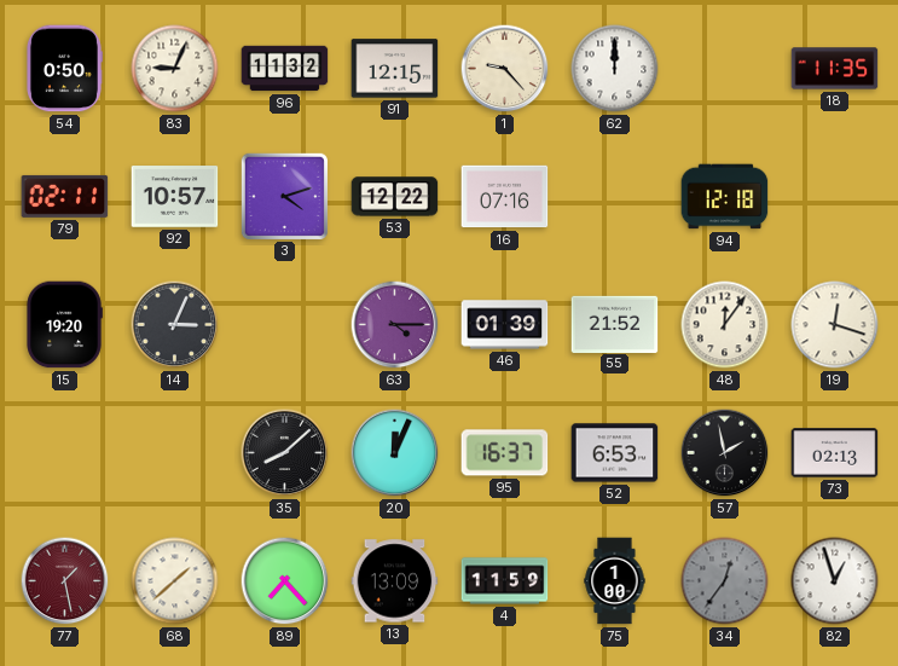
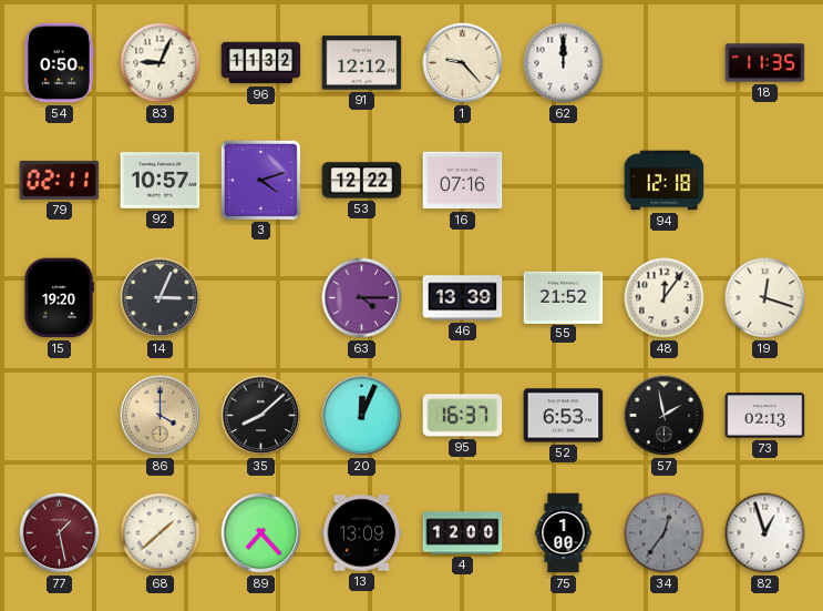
91: 12:15 -> 12:12
46: 01:39 -> 13:39
86: none -> 4:00
4: 11:59 -> 12:00
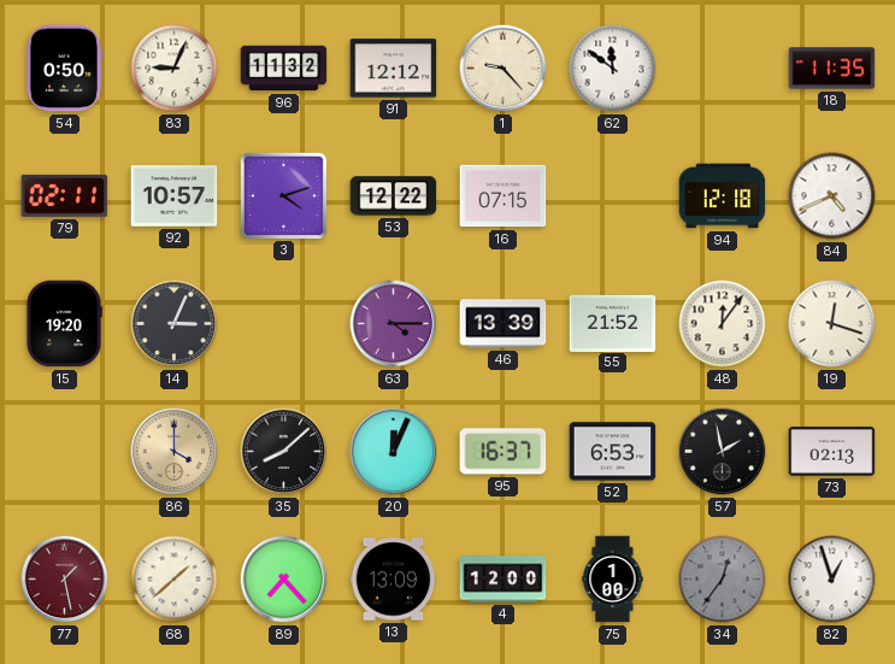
62: 12:00 -> 11:51
16: 07:16 -> 07:15
84: none -> 4:41
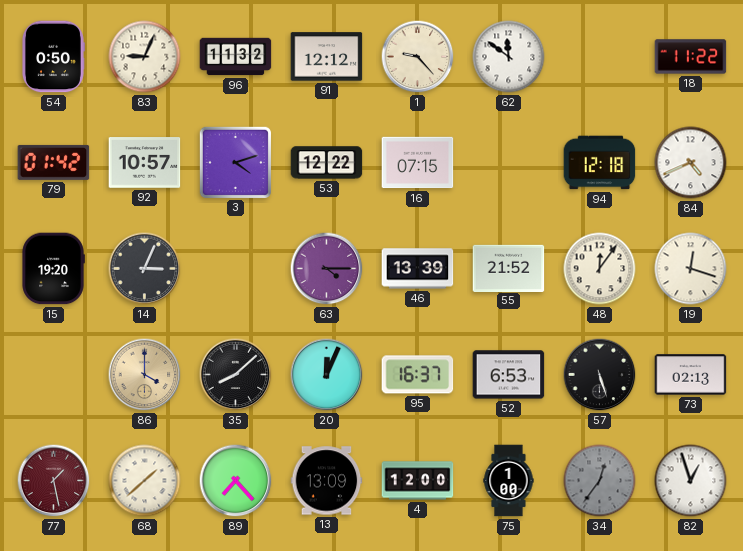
18: 11:35 -> 11:22
79: 02:11 -> 01:42
57: 1:58 -> 5:27
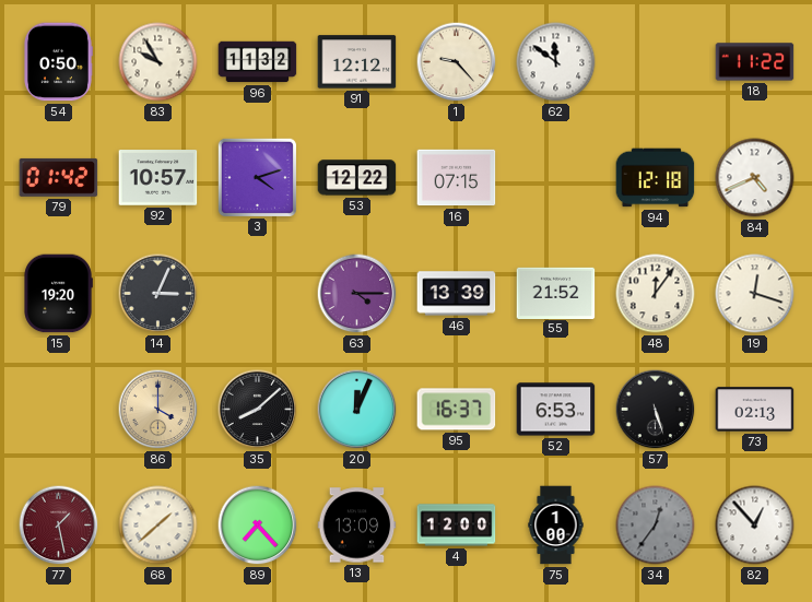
83: 9:04 -> 9:55
82: 12:57 -> 12:53
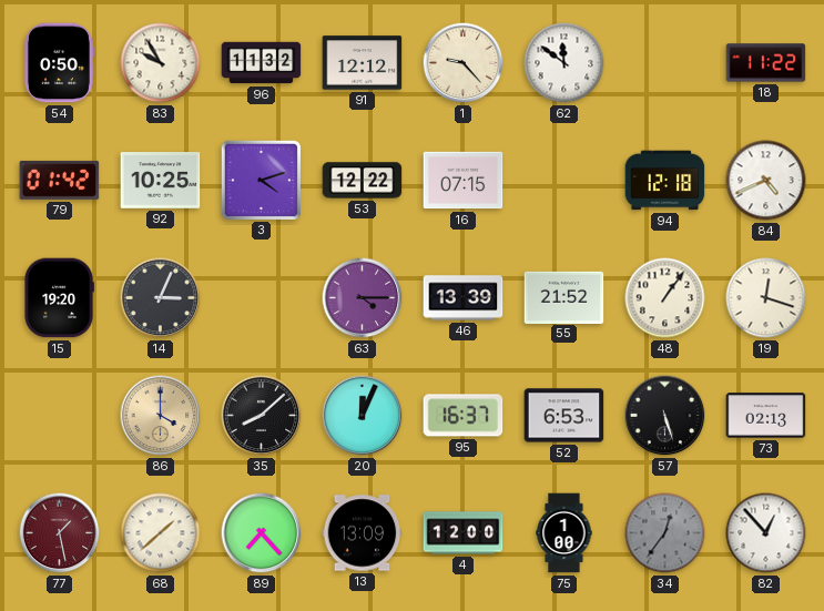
92: 10:57 -> 10:25
48: 12:06 -> 1:06
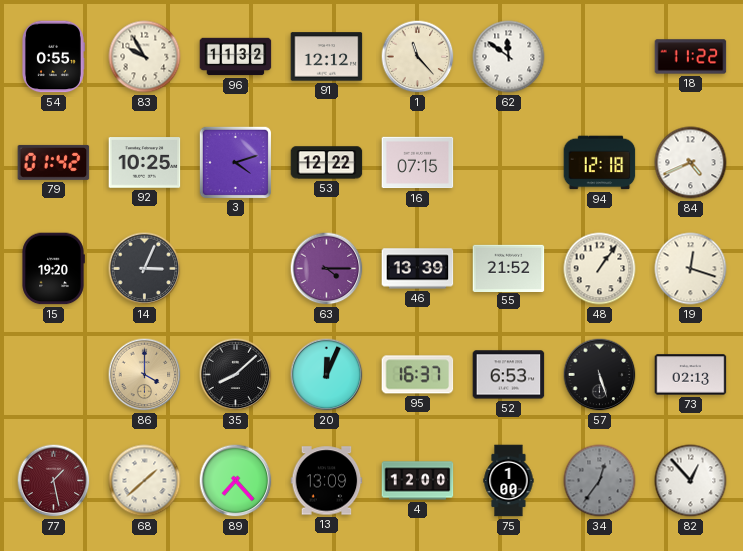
54: 0:50 -> 0:55
1: 9:23 -> 11:23
